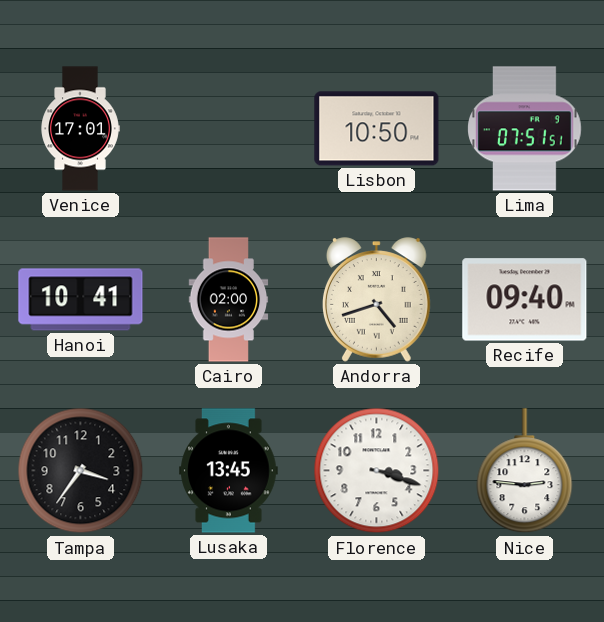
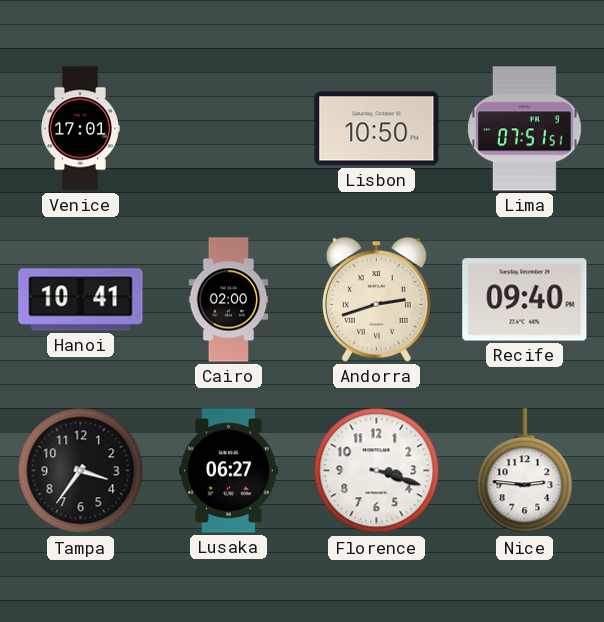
Andorra: 4:42 -> 2:42
Lusaka: 13:45 -> 06:27
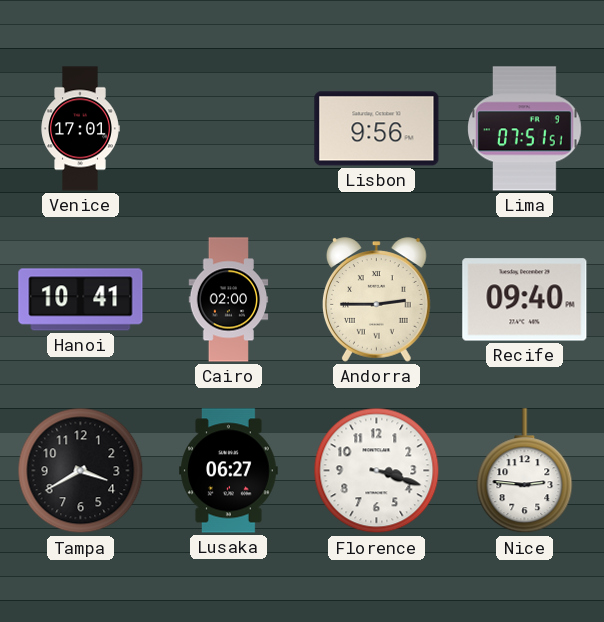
Lisbon: 10:50 -> 9:56
Andorra: 2:42 -> 2:45
Tampa: 3:36 -> 3:40
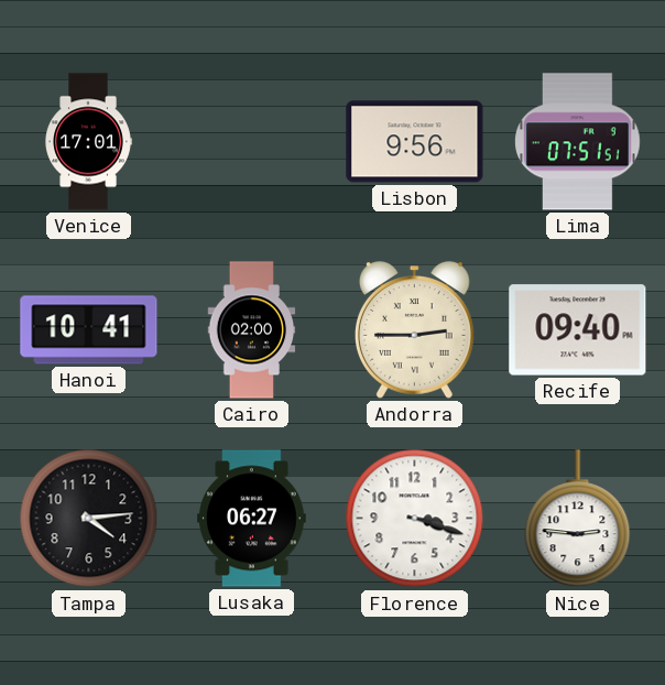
Tampa: 3:40 -> 4:14
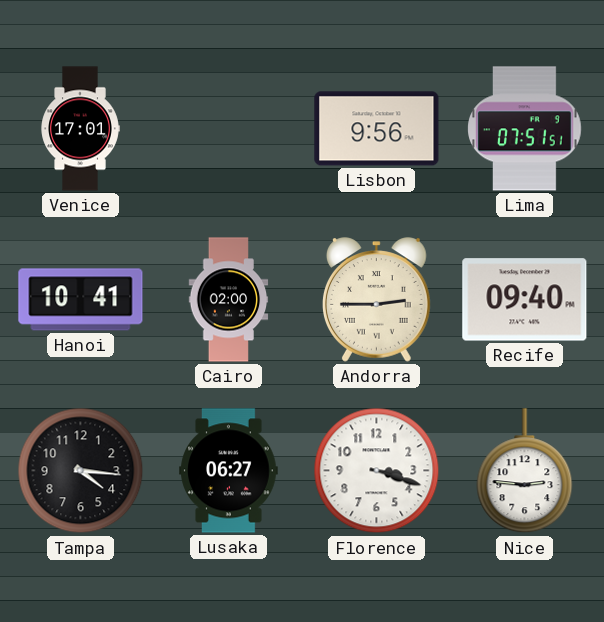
Tampa: 4:14 -> 4:16
